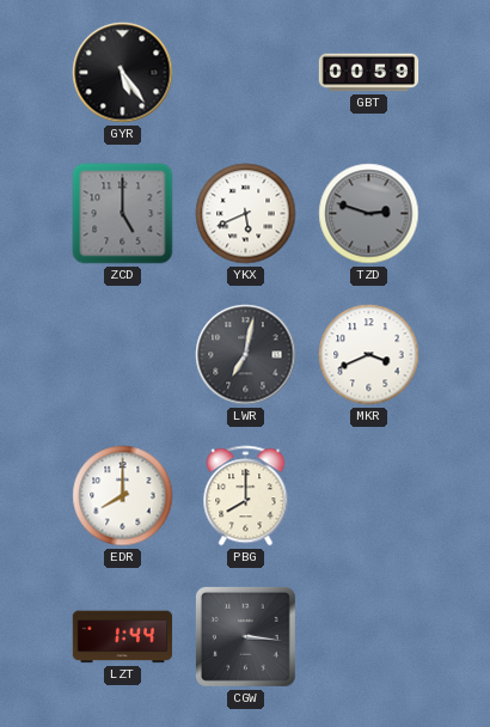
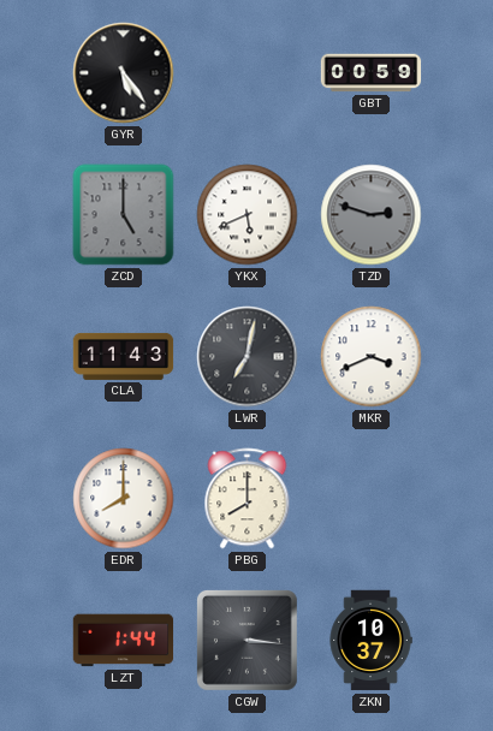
CLA: none -> 11:43
ZKN: none -> 10:37
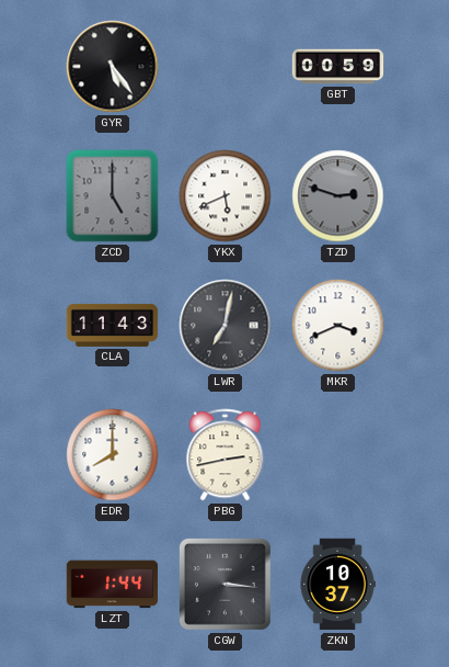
PBG: 8:00 -> 2:43
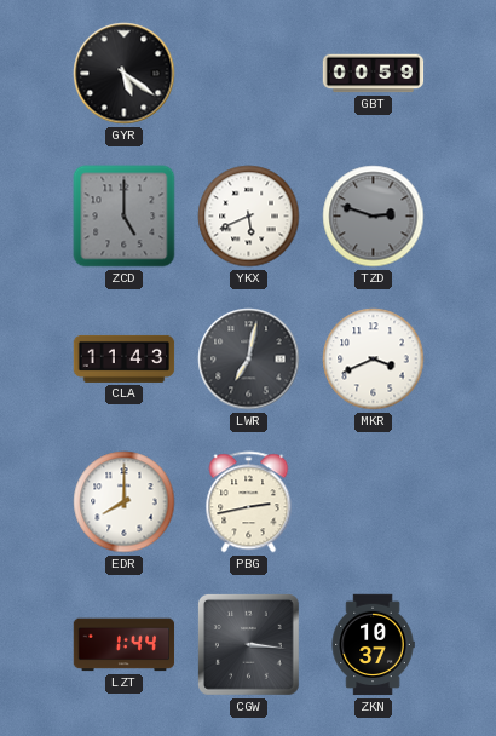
GYR: 5:24 -> 5:21
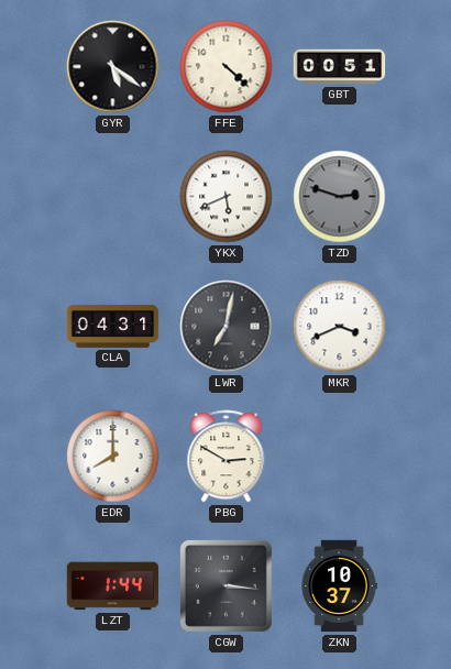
FFE: none -> 4:22
GBT: 00:59 -> 00:51
ZCD: 5:00 -> none
CLA: 11:43 -> 04:31
PBG: 2:43 -> 2:50
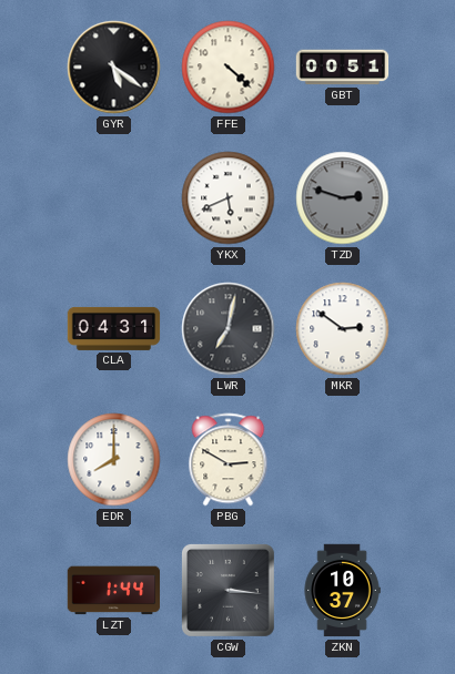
MKR: 3:41 -> 2:51
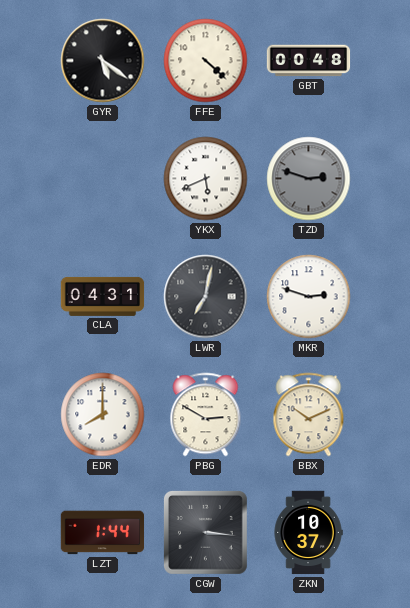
GBT: 00:51 -> 00:48
MKR: 2:51 -> 2:48
BBX: none -> 10:11
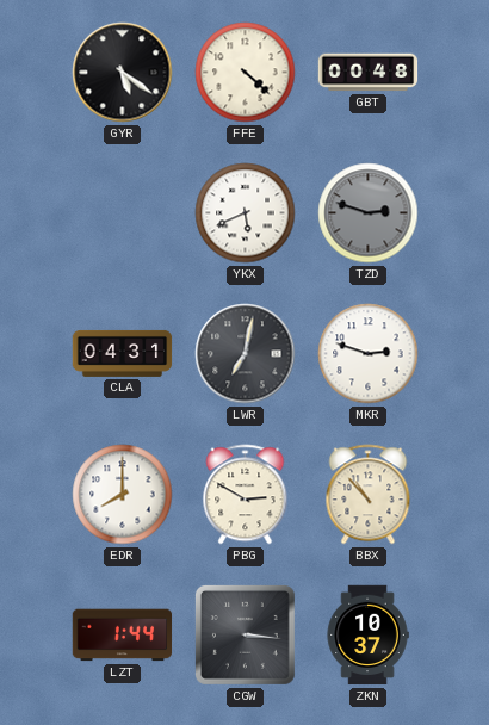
BBX: 10:11 -> 10:53
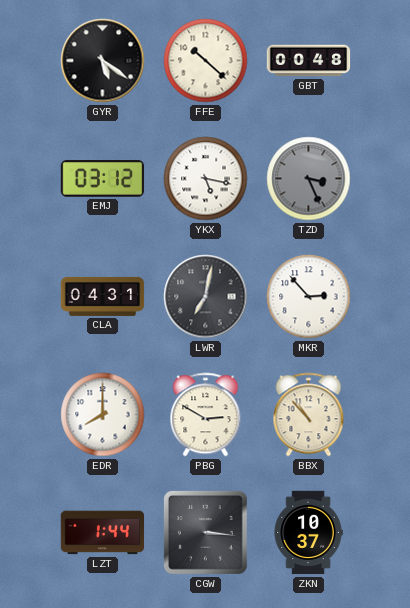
FFE: 4:22 -> 10:22
EMJ: none -> 03:12
YKX: 5:41 -> 5:17
TZD: 2:48 -> 3:26
MKR: 2:48 -> 2:53
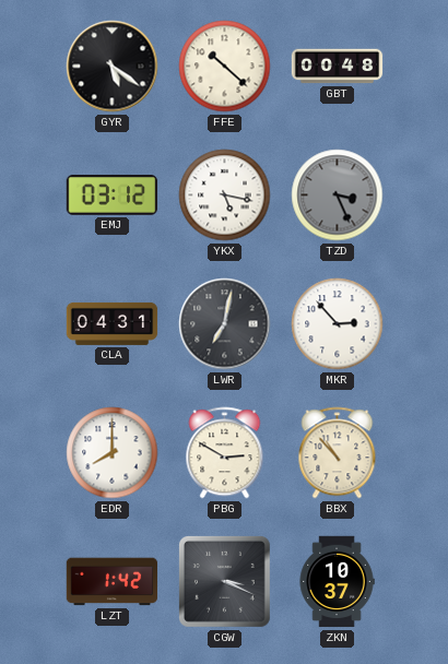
LZT: 1:44 -> 1:42
CGW: 3:16 -> 3:19
